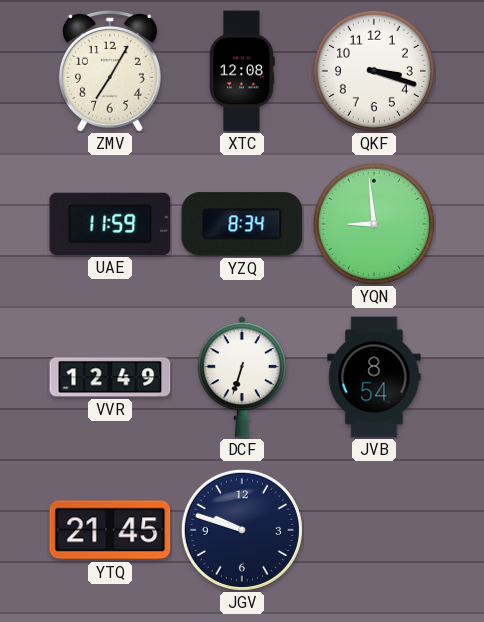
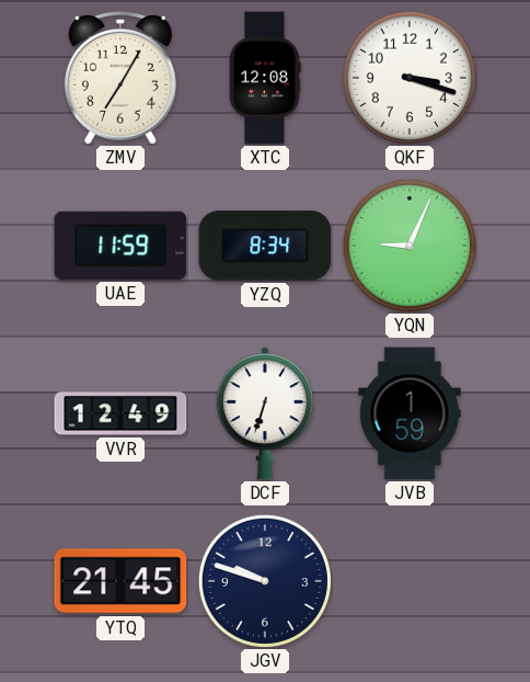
YQN: 8:59 -> 9:04
JVB: 8:54 -> 1:59
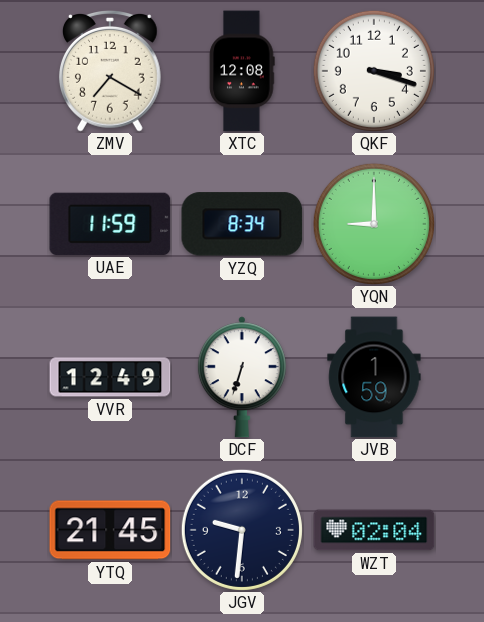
ZMV: 7:05 -> 7:20
YQN: 9:04 -> 9:00
JGV: 9:48 -> 9:31
WZT: none -> 02:04
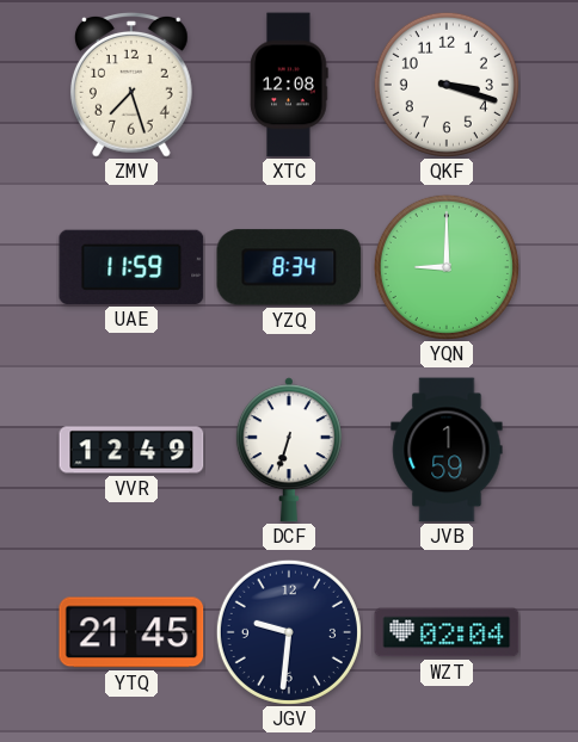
ZMV: 7:20 -> 7:27
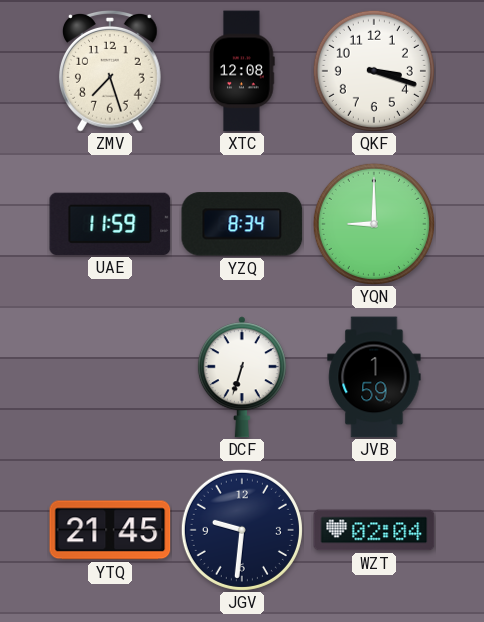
VVR: 12:49 -> none
